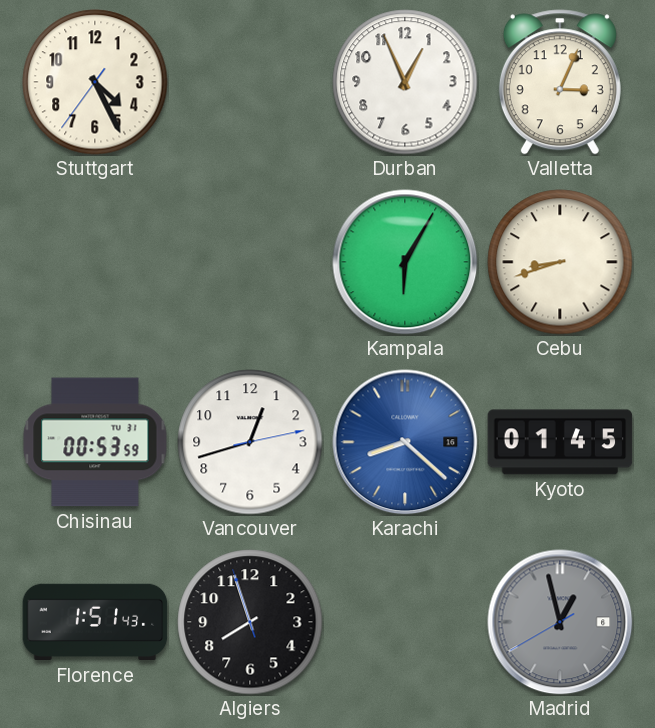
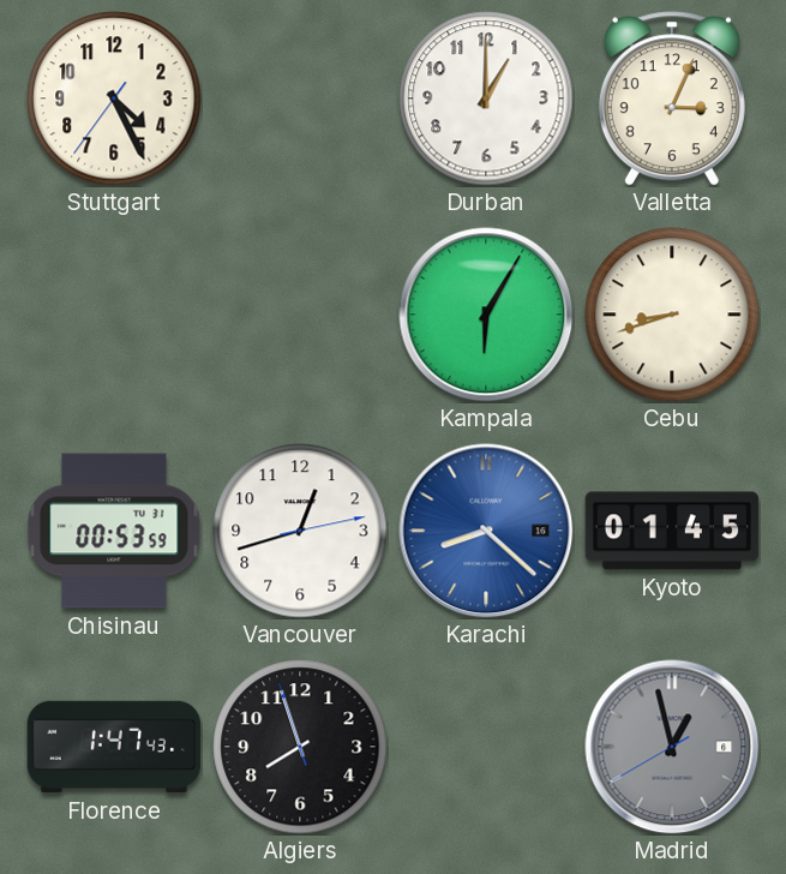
Durban: 12:56 -> 1:00
Florence: 1:51 -> 1:47
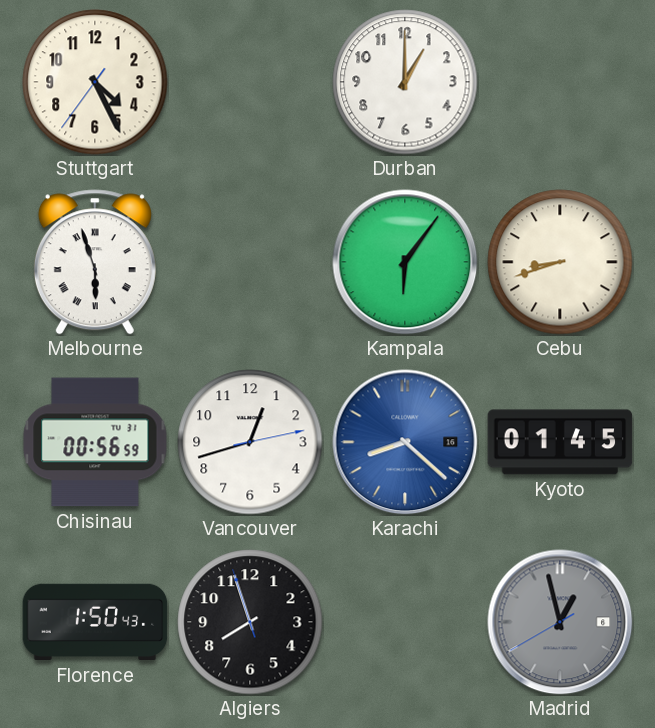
Valletta: 3:04 -> none
Melbourne: none -> 5:57
Kampala: 6:05 -> 6:06
Chisinau: 00:53 -> 00:56
Florence: 1:47 -> 1:50
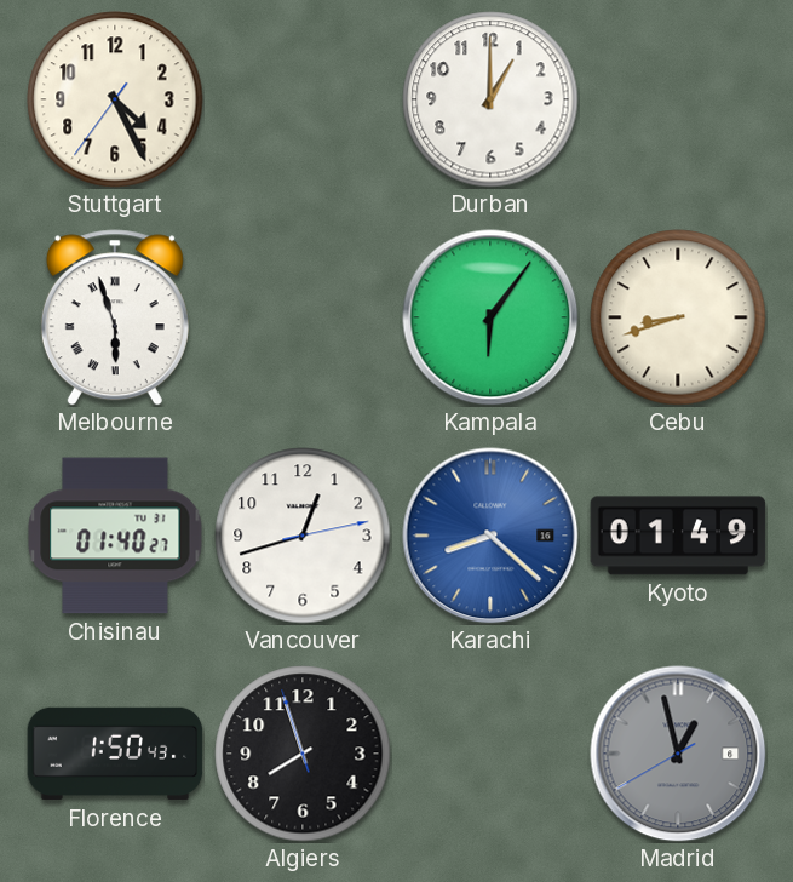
Chisinau: 00:56 -> 01:40
Kyoto: 01:45 -> 01:49
